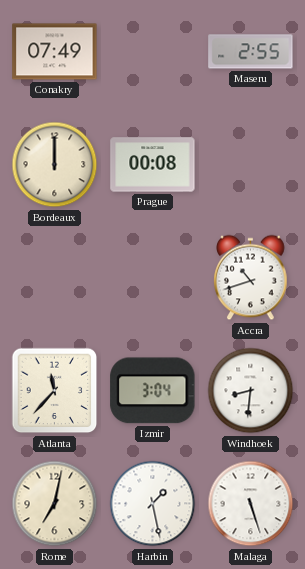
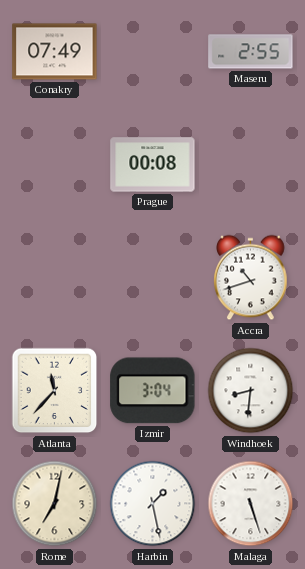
Bordeaux: 12:00 -> none
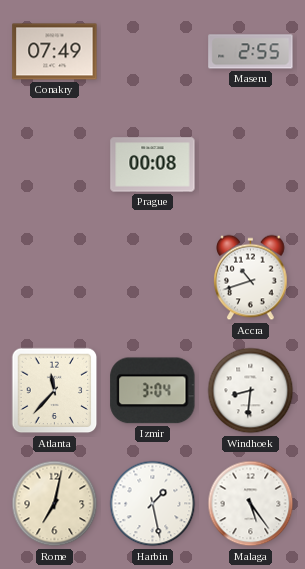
Malaga: 5:27 -> 5:24
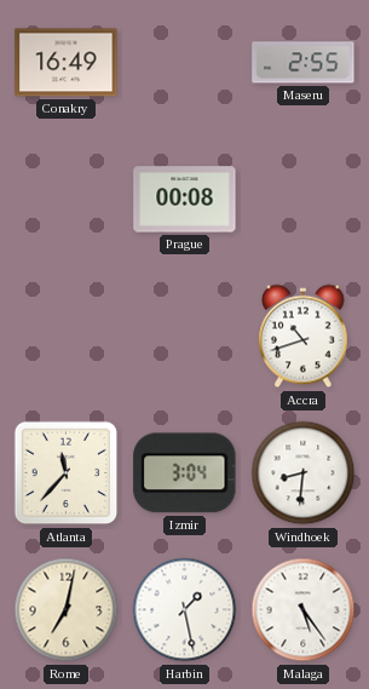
Conakry: 07:49 -> 16:49
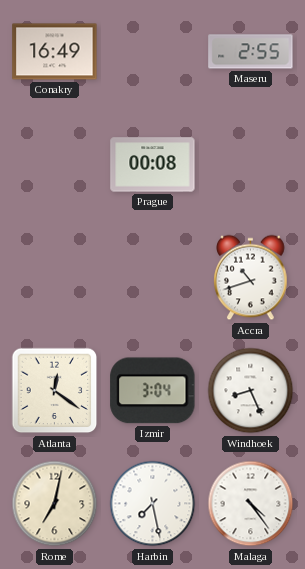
Atlanta: 11:37 -> 12:21
Windhoek: 8:31 -> 8:26
Harbin: 1:28 -> 7:28
Malaga: 5:24 -> 4:24
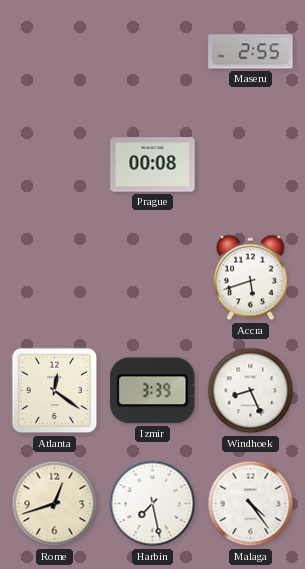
Conakry: 16:49 -> none
Accra: 10:42 -> 5:42
Izmir: 3:04 -> 3:39
Rome: 7:02 -> 12:42
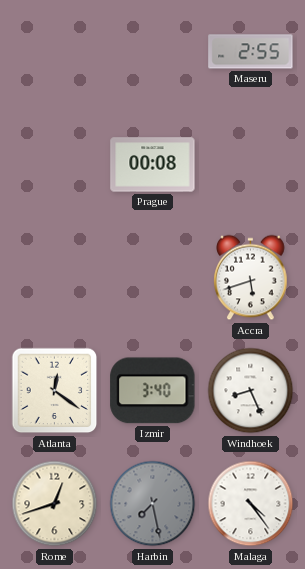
Izmir: 3:39 -> 3:40
Harbin dial: white -> grey
